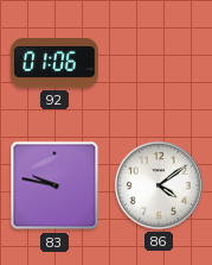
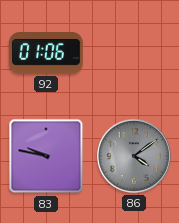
86 dial: white -> grey
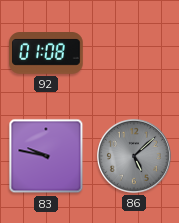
92: 01:06 -> 01:08
86: 4:09 -> 5:08
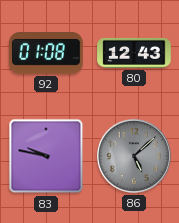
80: none -> 12:43
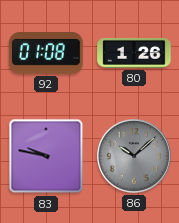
80: 12:43 -> 1:26
86: 5:08 -> 10:08
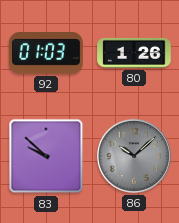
92: 01:08 -> 01:03
83: 9:47 -> 9:52
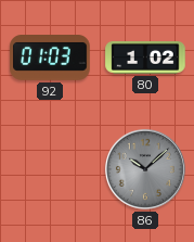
80: 1:26 -> 1:02
83: 9:52 -> none
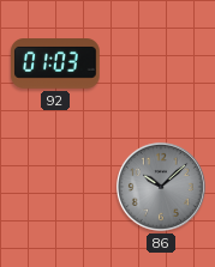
80: 1:02 -> none
